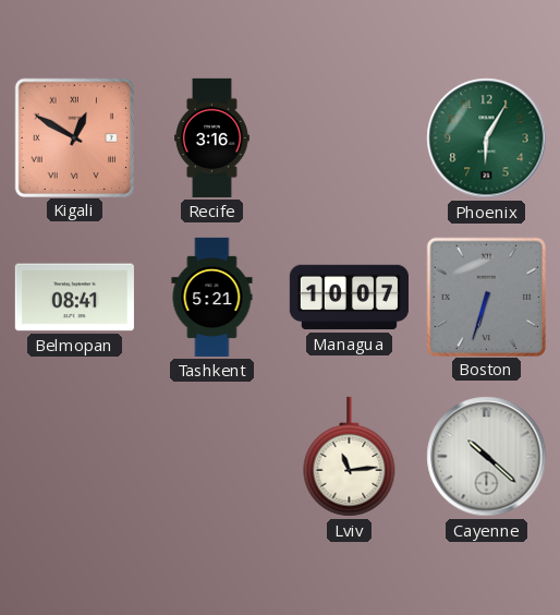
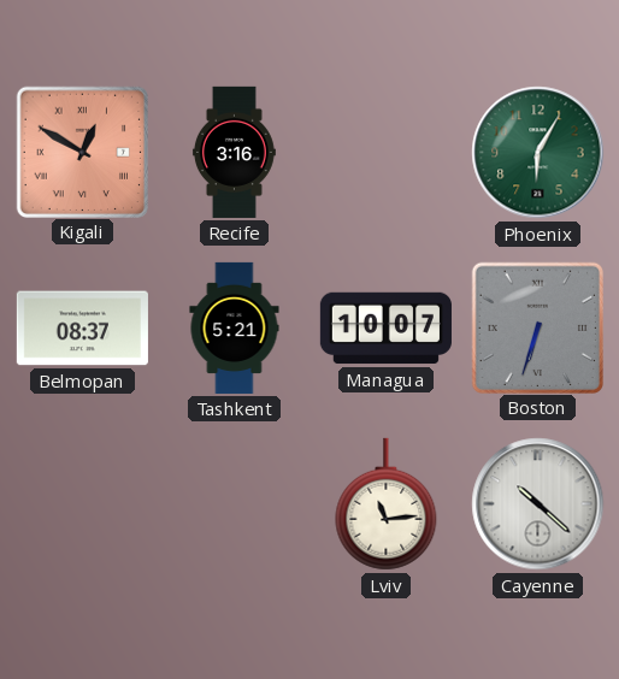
Belmopan: 08:41 -> 08:37
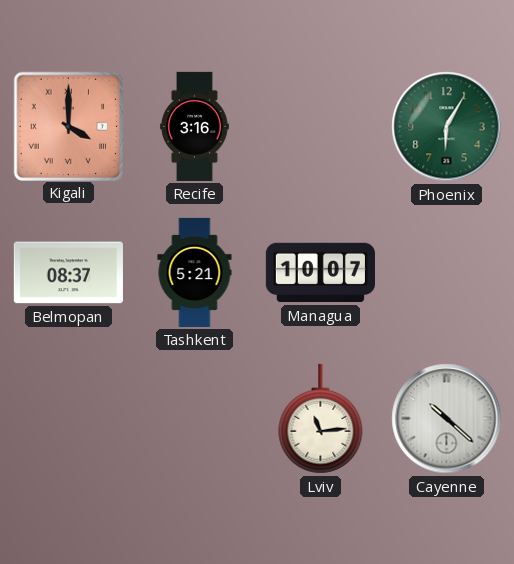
Kigali: 12:50 -> 4:00
Boston: 6:33 -> none
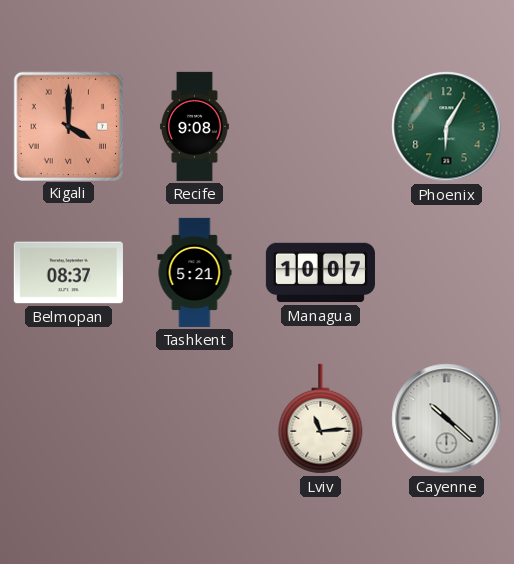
Recife: 3:16 -> 9:08
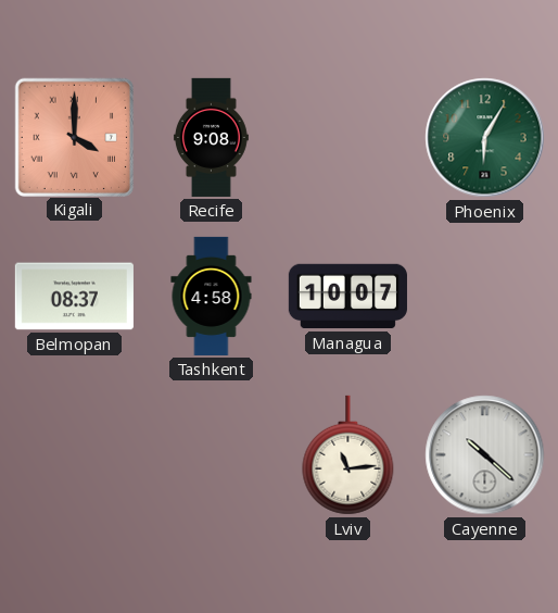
Tashkent: 5:21 -> 4:58
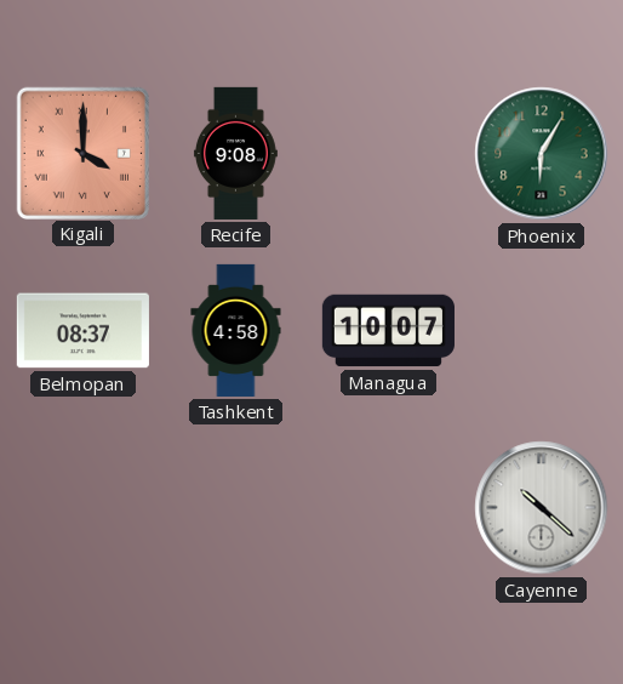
Lviv: 11:14 -> none
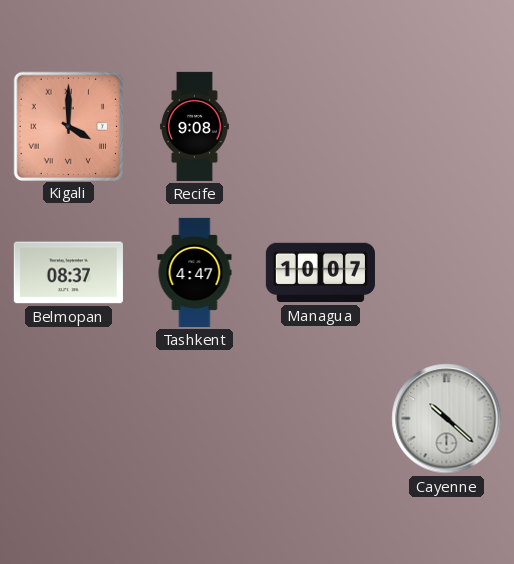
Phoenix: 6:05 -> none
Tashkent: 4:58 -> 4:47
